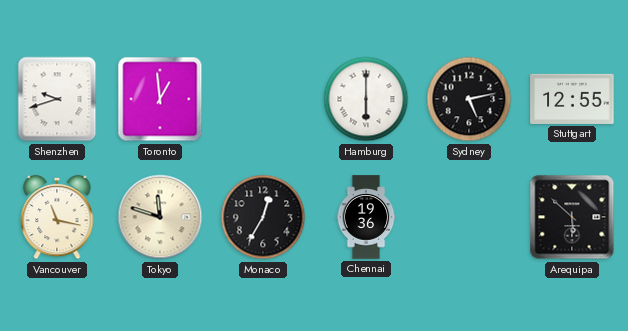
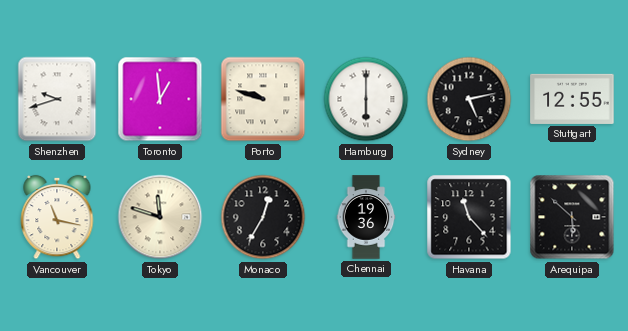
Porto: none -> 9:48
Havana: none -> 11:23
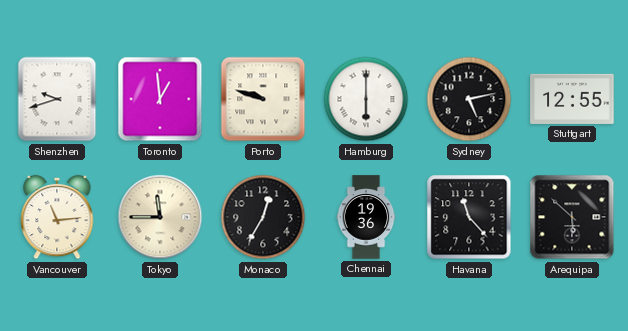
Vancouver: 11:17 -> 11:14
Tokyo: 11:48 -> 11:45
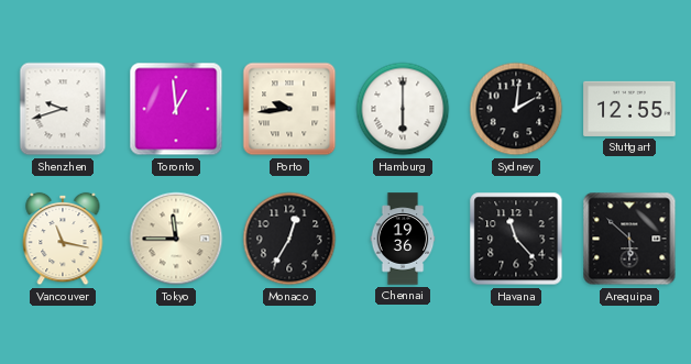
Porto: 9:48 -> 9:44
Sydney: 5:13 -> 2:01
Vancouver: 11:14 -> 11:17
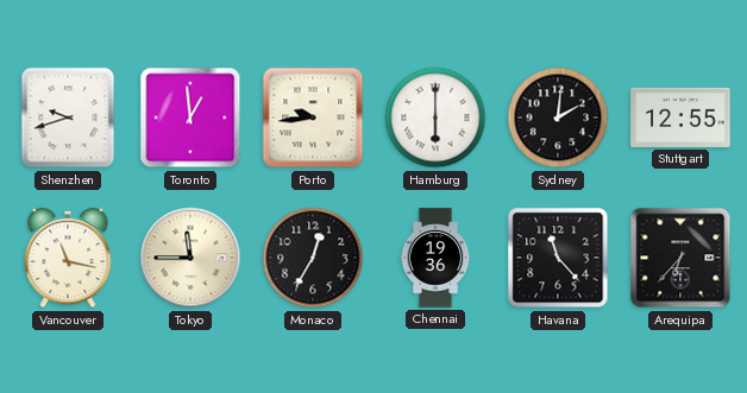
Arequipa: 5:52 -> 6:37
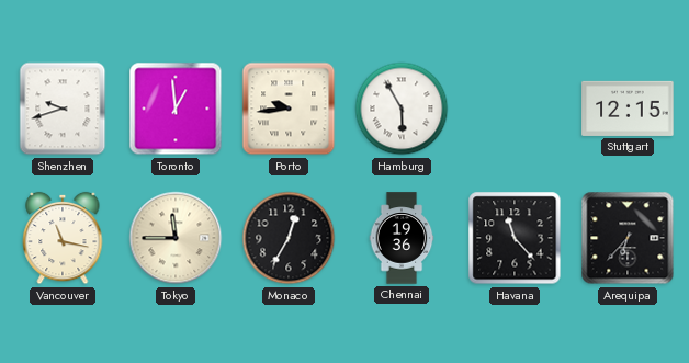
Hamburg: 6:00 -> 5:55
Sydney: 2:01 -> none
Stuttgart: 12:55 -> 12:15
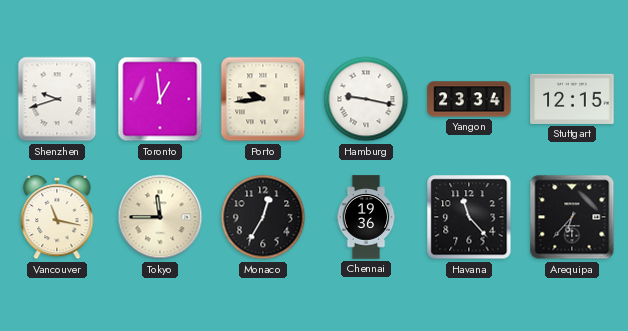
Hamburg: 5:55 -> 9:17
Yangon: none -> 23:34
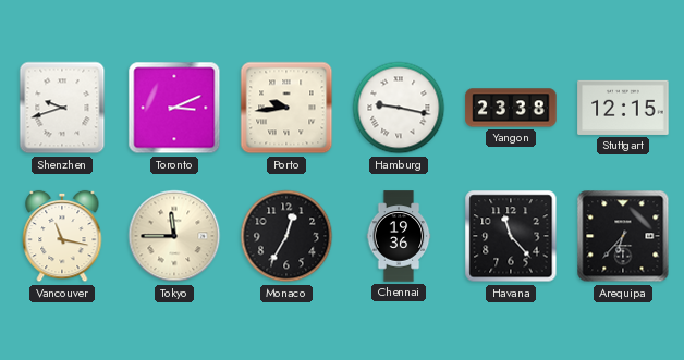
Toronto: 12:59 -> 3:11
Yangon: 23:34 -> 23:38
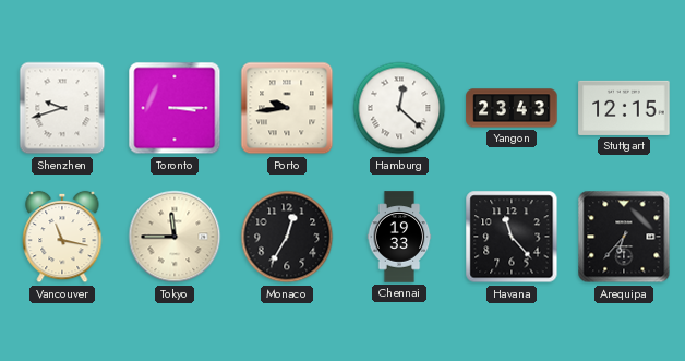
Toronto: 3:11 -> 3:15
Hamburg: 9:17 -> 12:22
Yangon: 23:38 -> 23:43
Chennai: 19:36 -> 19:33
